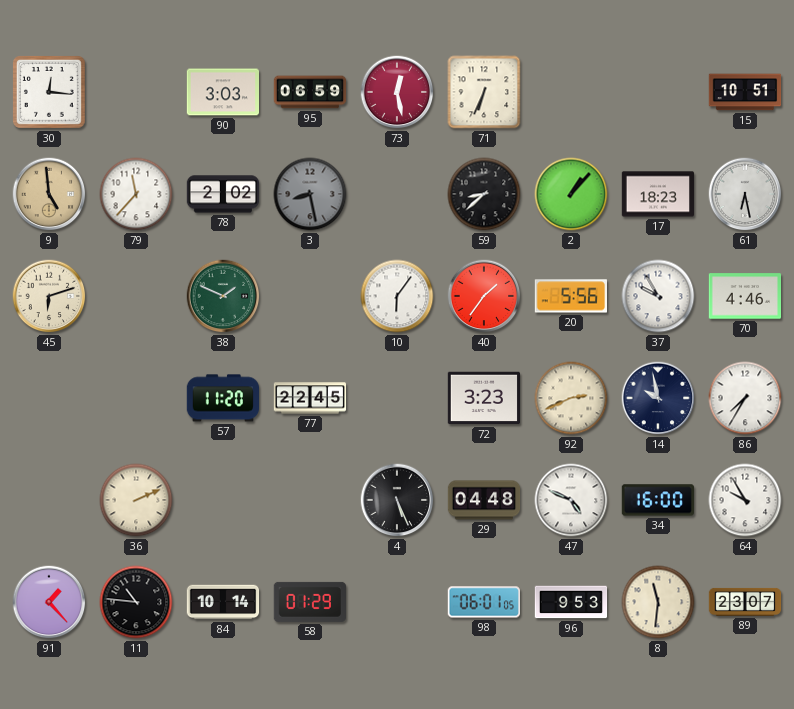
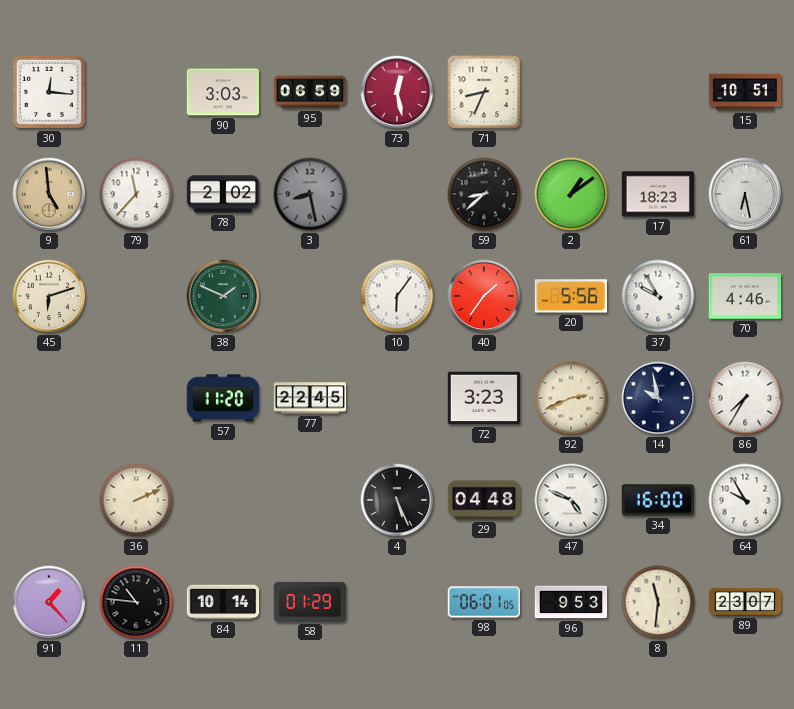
71: 6:34 -> 8:34
2: 1:07 -> 1:09
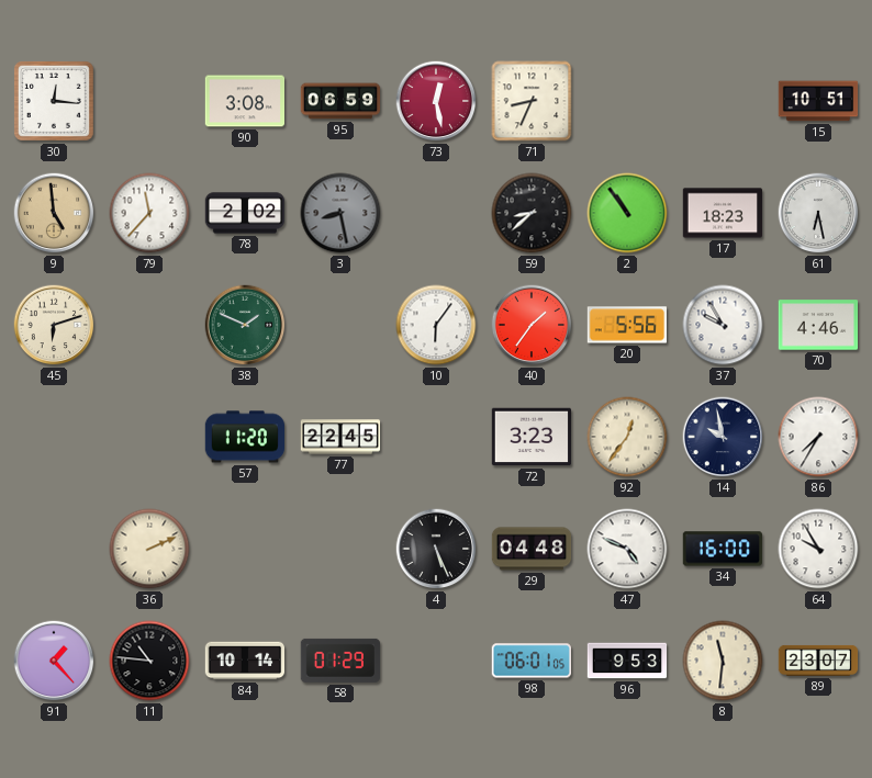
90: 3:03 -> 3:08
2: 1:09 -> 10:54
92: 2:41 -> 12:36
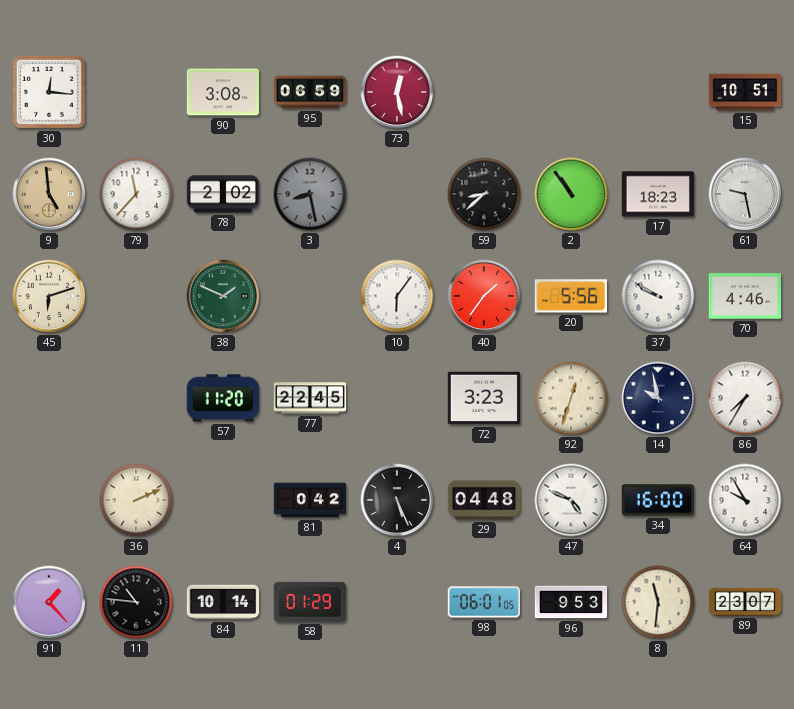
71: 8:34 -> none
61: 6:28 -> 9:28
37: 9:55 -> 9:50
92: 12:36 -> 12:33
81: none -> 0:42
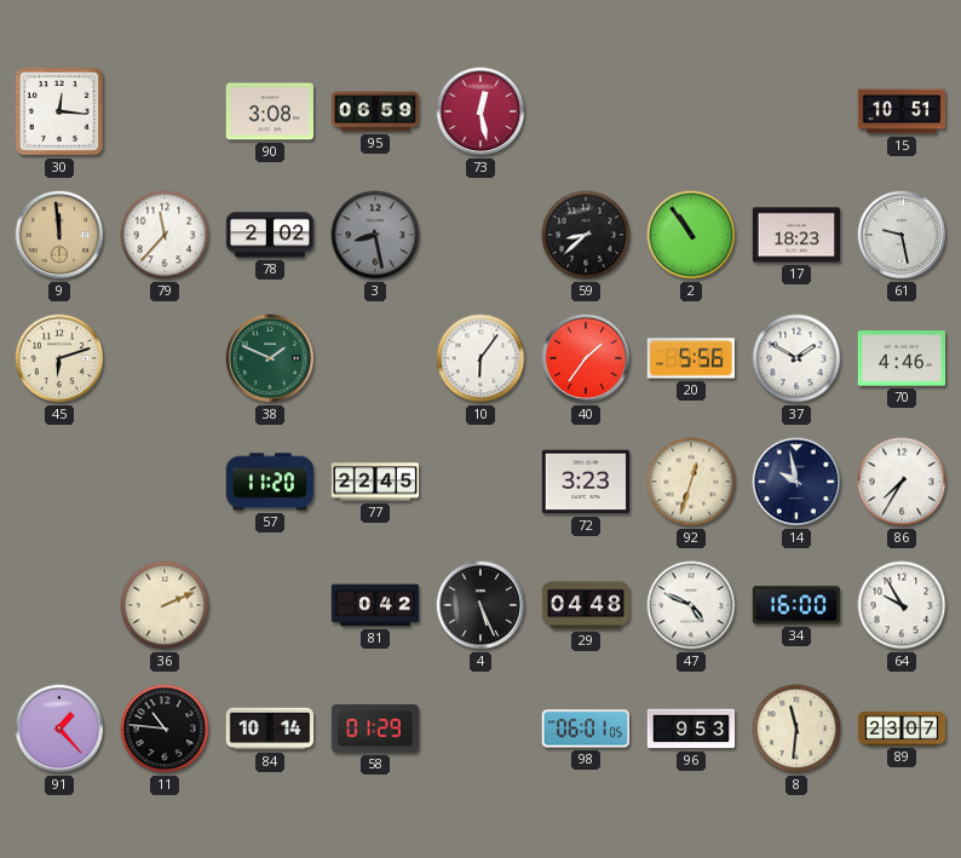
9: 4:59 -> 11:59
37: 9:50 -> 1:50
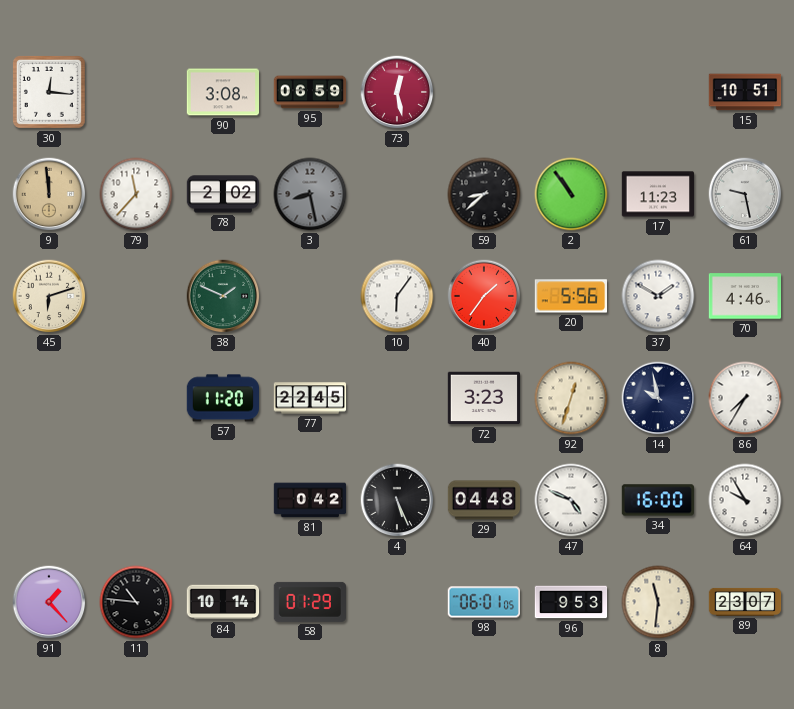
17: 18:23 -> 11:23
36: 2:11 -> none
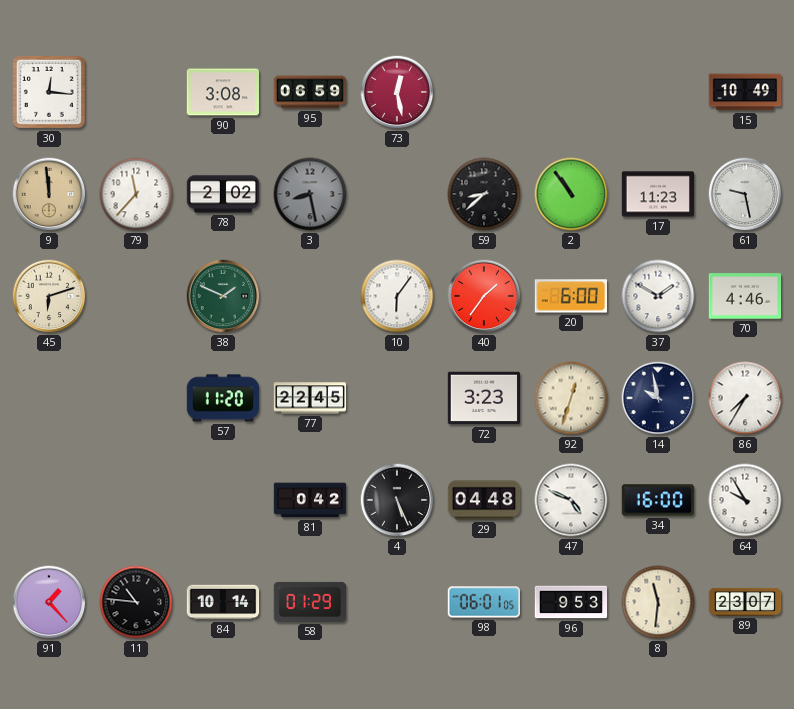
15: 10:51 -> 10:49
20: 5:56 -> 6:00
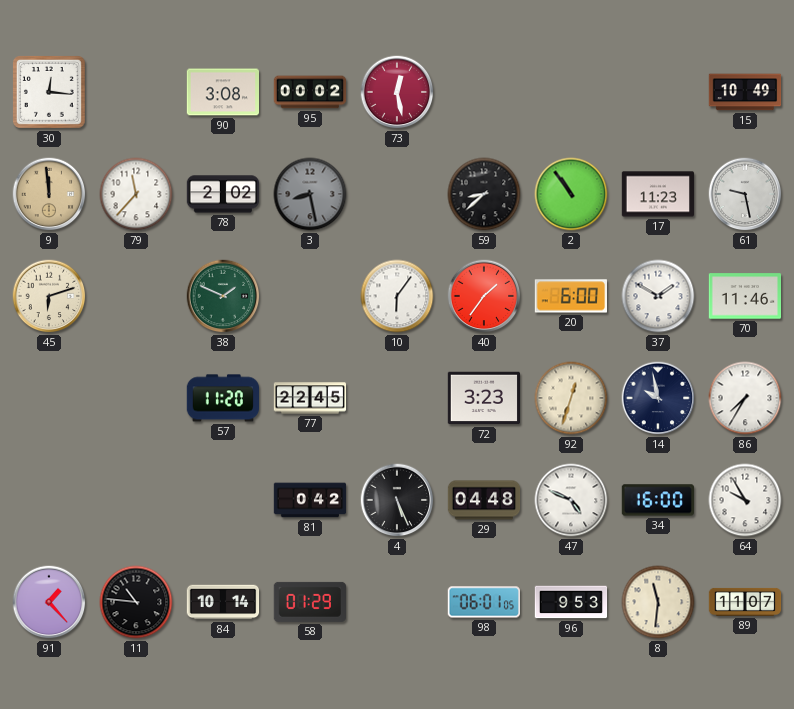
95: 06:59 -> 00:02
70: 4:46 -> 11:46
89: 23:07 -> 11:07
